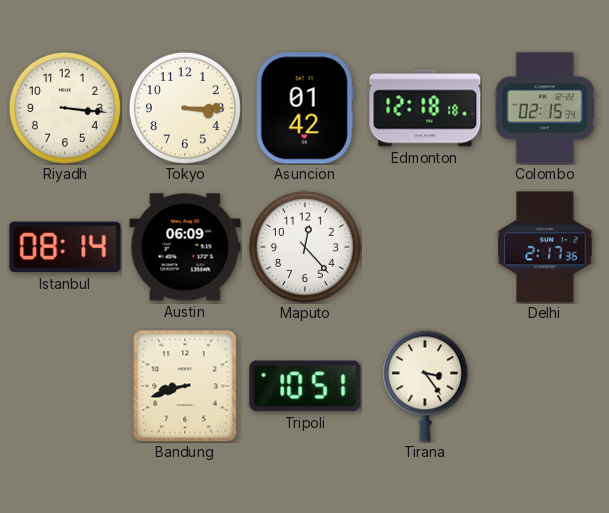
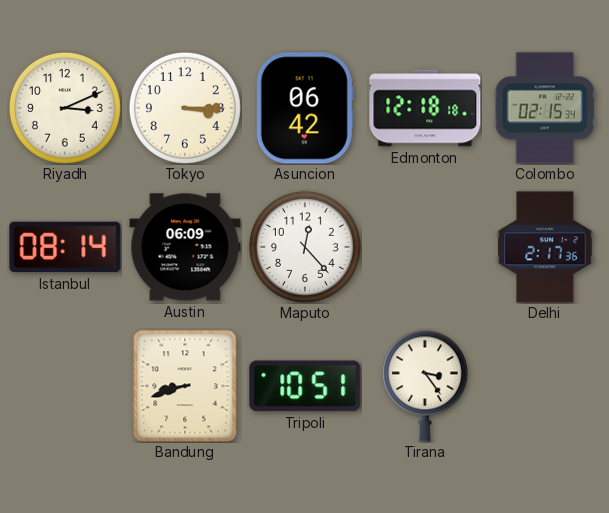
Riyadh: 3:16 -> 3:11
Asuncion: 01:42 -> 06:42
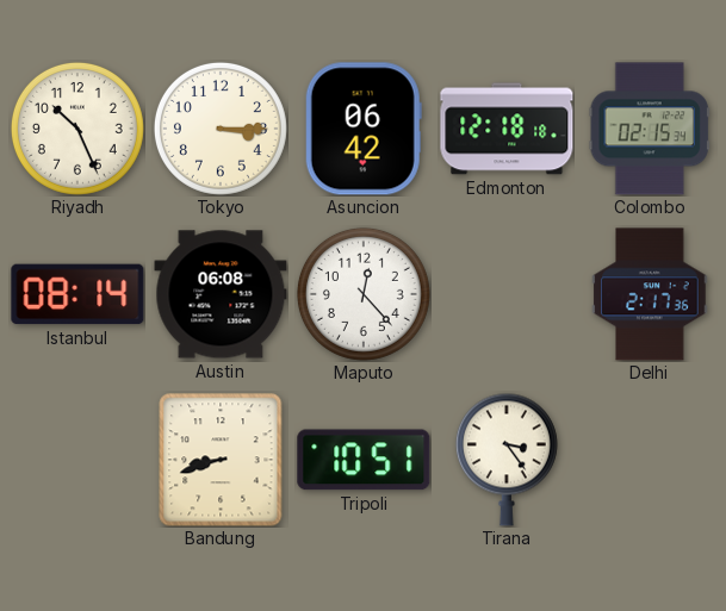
Riyadh: 3:11 -> 10:26
Austin: 06:09 -> 06:08
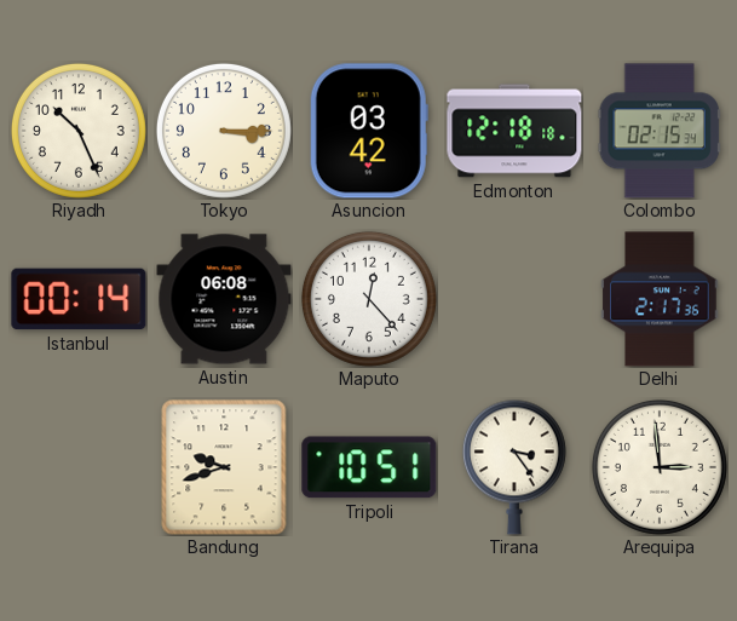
Asuncion: 06:42 -> 03:42
Istanbul: 08:14 -> 00:14
Bandung: 8:42 -> 9:42
Arequipa: none -> 2:59
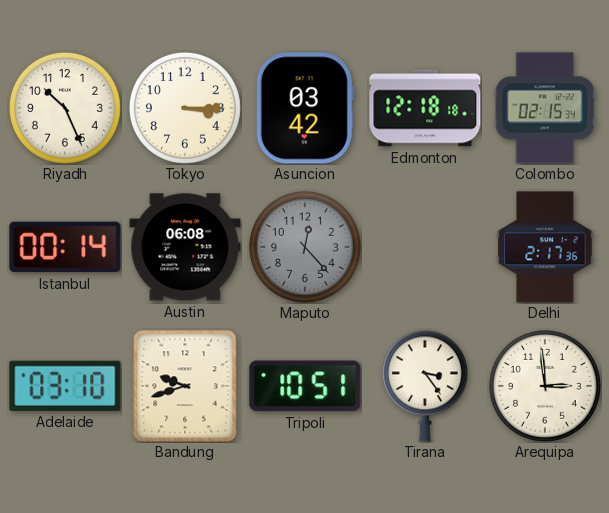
Maputo dial: white -> grey
Adelaide: none -> 03:10
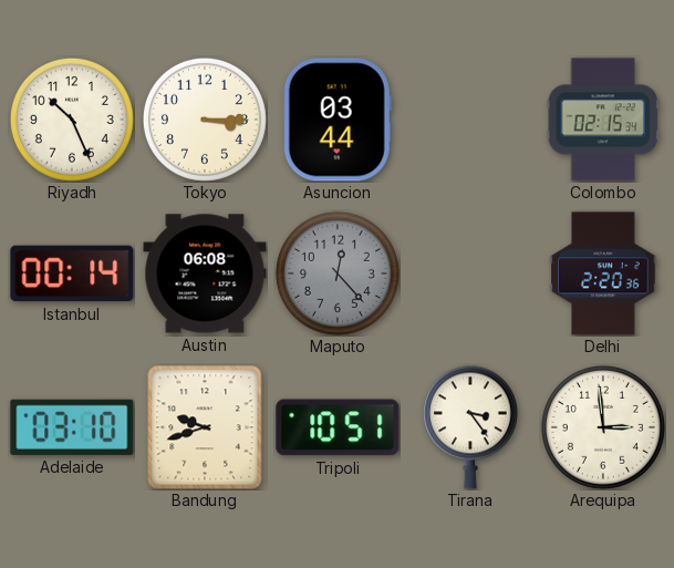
Asuncion: 03:42 -> 03:44
Edmonton: 12:18 -> none
Delhi: 2:17 -> 2:20
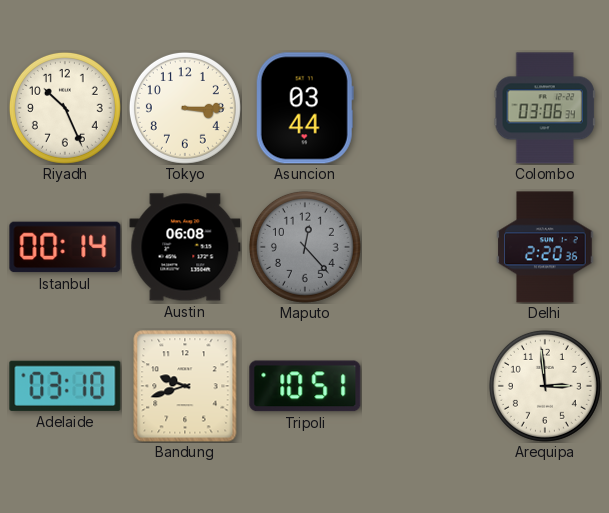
Colombo: 02:15 -> 03:06
Tirana: 3:24 -> none
